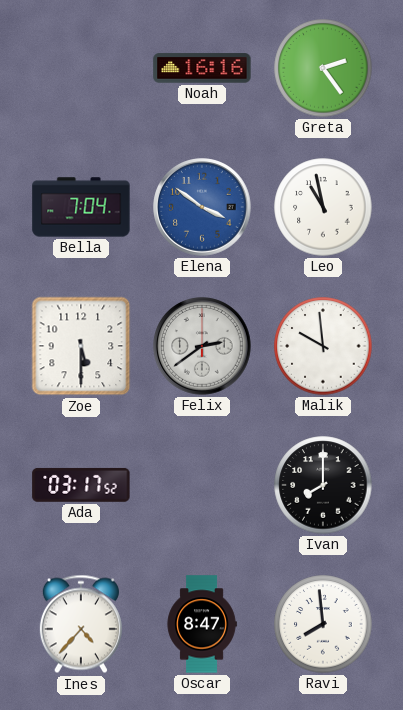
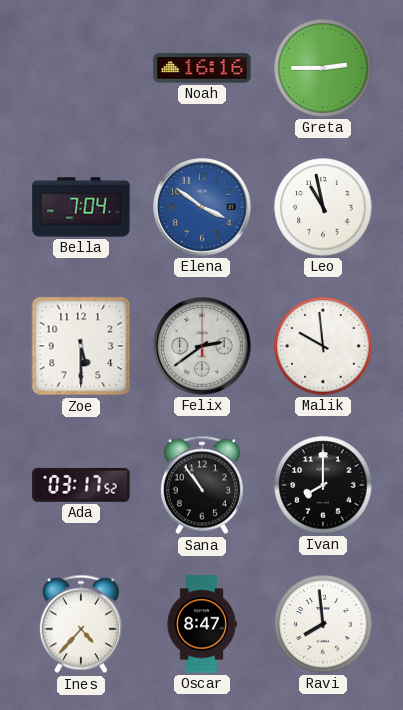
Greta: 2:24 -> 2:45
Sana: none -> 10:54
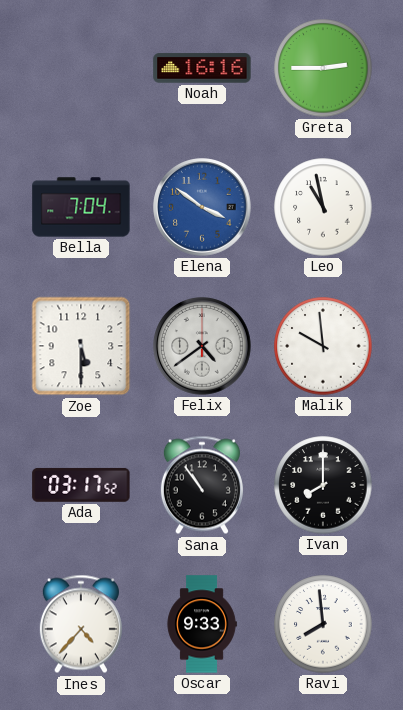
Felix: 2:39 -> 4:39
Oscar: 8:47 -> 9:33
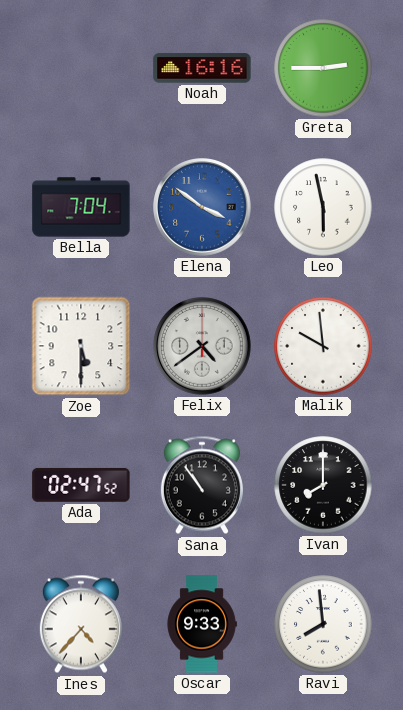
Leo: 10:58 -> 5:58
Ada: 03:17 -> 02:47
